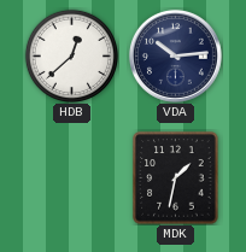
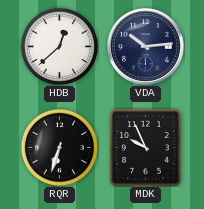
RQR: none -> 6:33
MDK: 1:32 -> 9:56
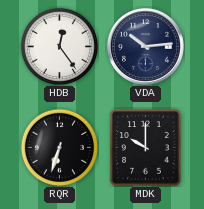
HDB: 12:38 -> 12:24
MDK: 9:56 -> 10:00
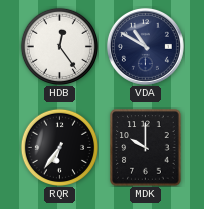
VDA: 10:14 -> 10:50
RQR: 6:33 -> 6:36
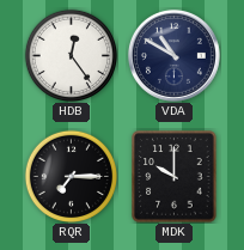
RQR: 6:36 -> 7:15
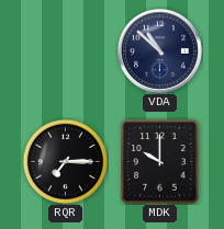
HDB: 12:24 -> none
VDA: 10:50 -> 10:52
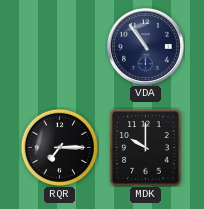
VDA: 10:52 -> 10:54
